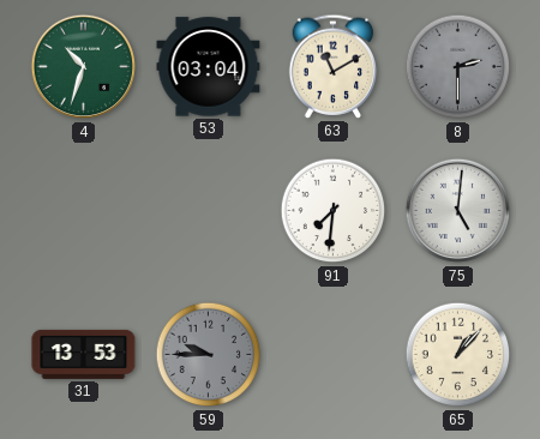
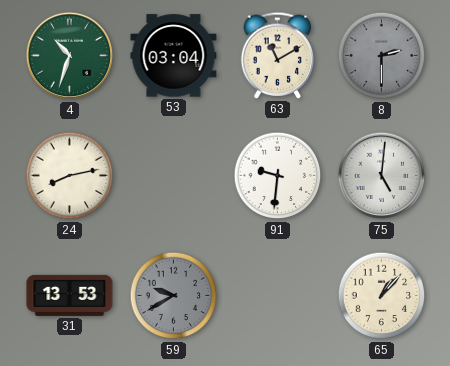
24: none -> 8:13
91: 7:31 -> 9:31
59: 9:45 -> 9:40
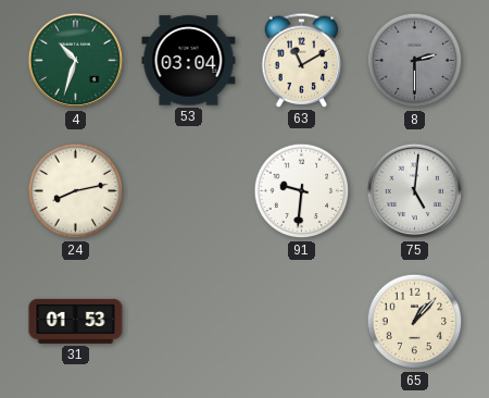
31: 13:53 -> 01:53
59: 9:40 -> none
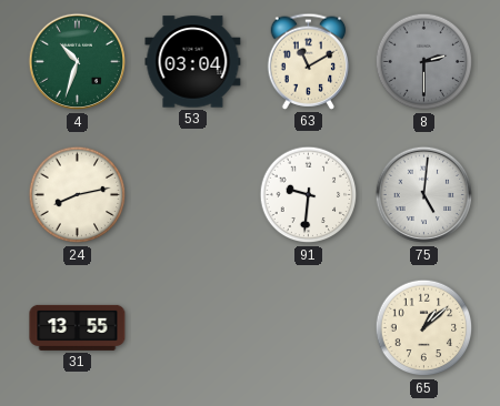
31: 01:53 -> 13:55
65: 1:07 -> 1:08
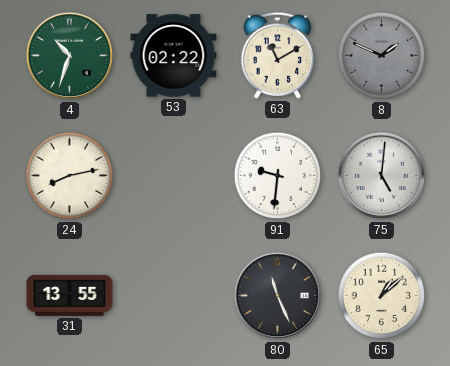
53: 03:04 -> 02:22
8: 2:30 -> 1:49
80: none -> 11:26
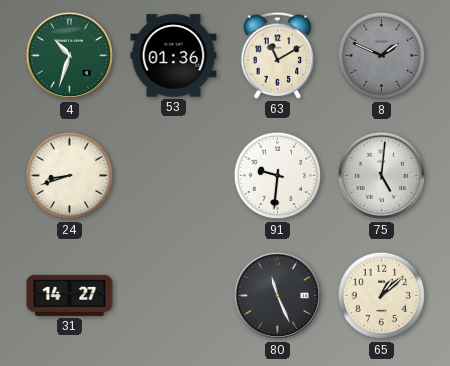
53: 02:22 -> 01:36
24: 8:13 -> 8:42
31: 13:55 -> 14:27
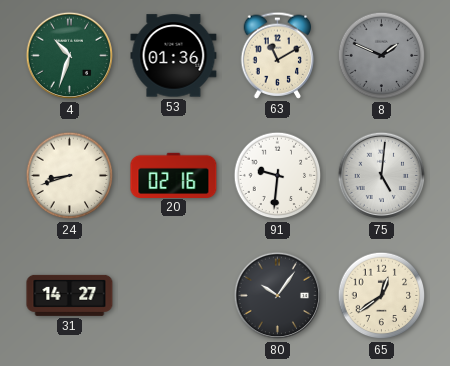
20: none -> 02:16
80: 11:26 -> 10:06
65: 1:08 -> 12:39
